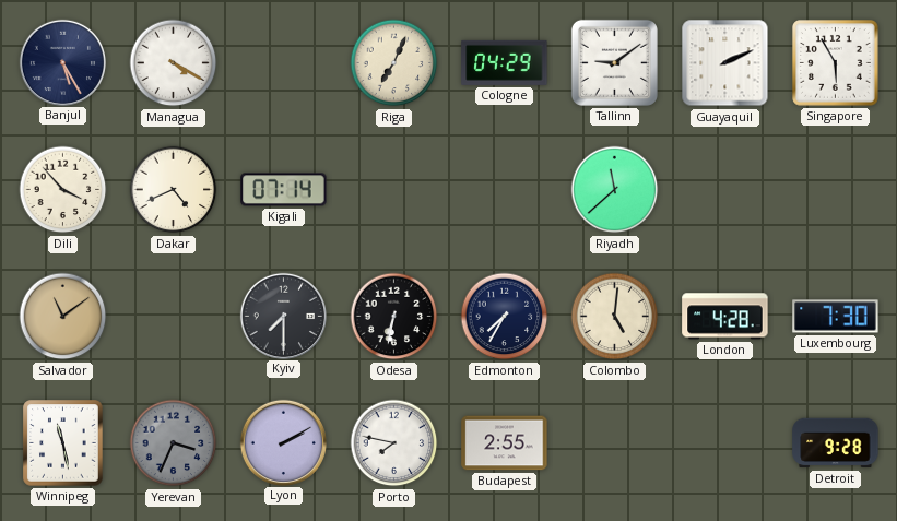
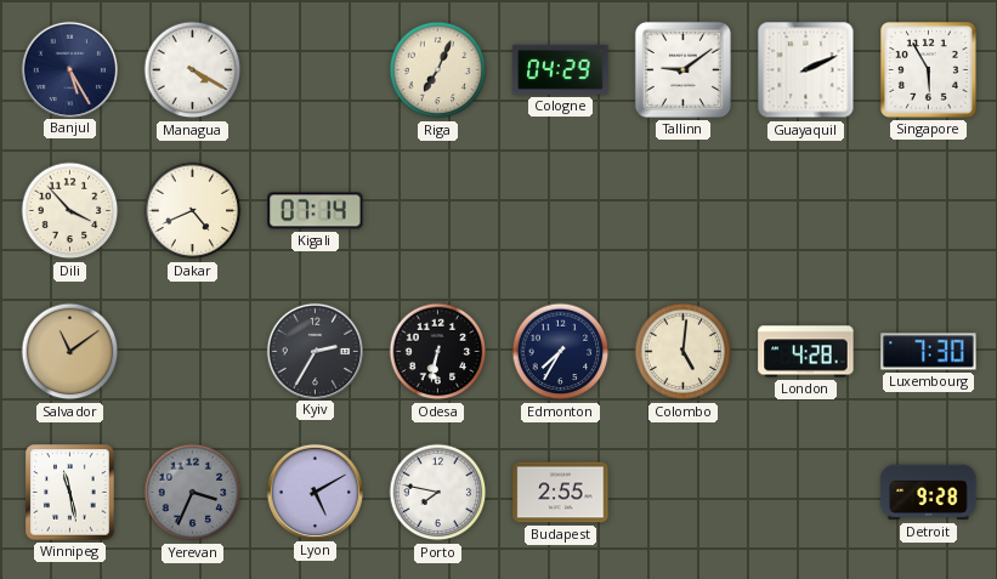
Riyadh: 11:38 -> none
Kyiv: 7:30 -> 2:35
Lyon: 2:10 -> 5:10
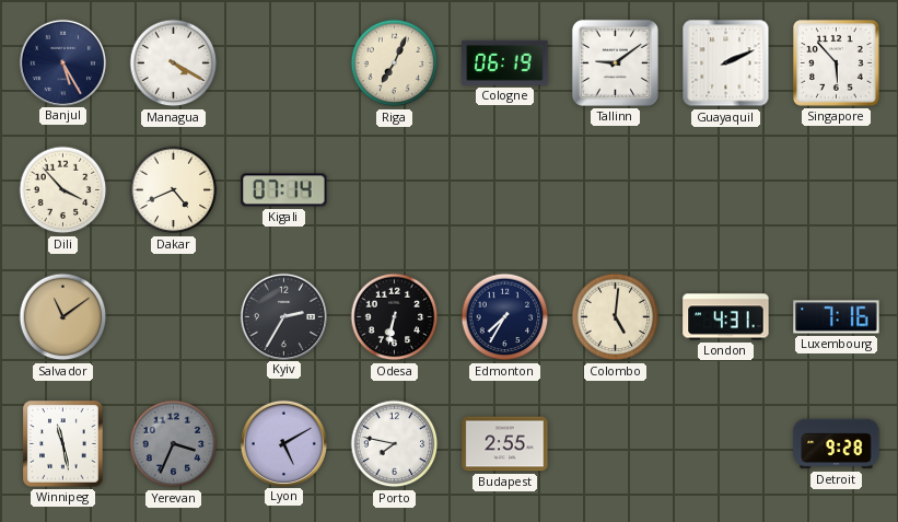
Cologne: 04:29 -> 06:19
Singapore: 5:55 -> 5:53
London: 4:28 -> 4:31
Luxembourg: 7:30 -> 7:16
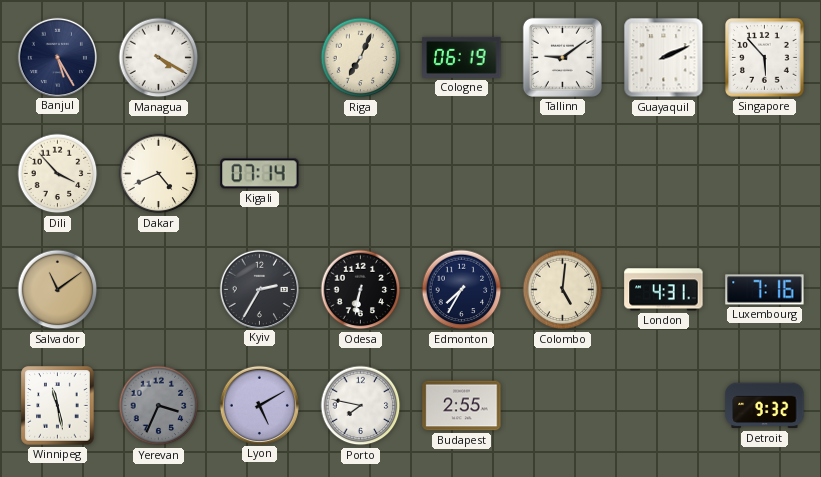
Detroit: 9:28 -> 9:32
